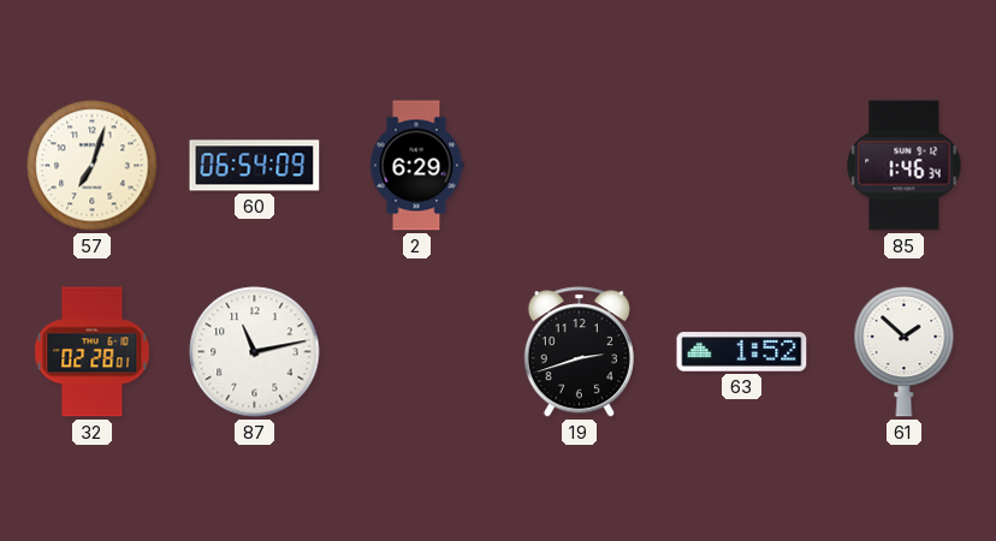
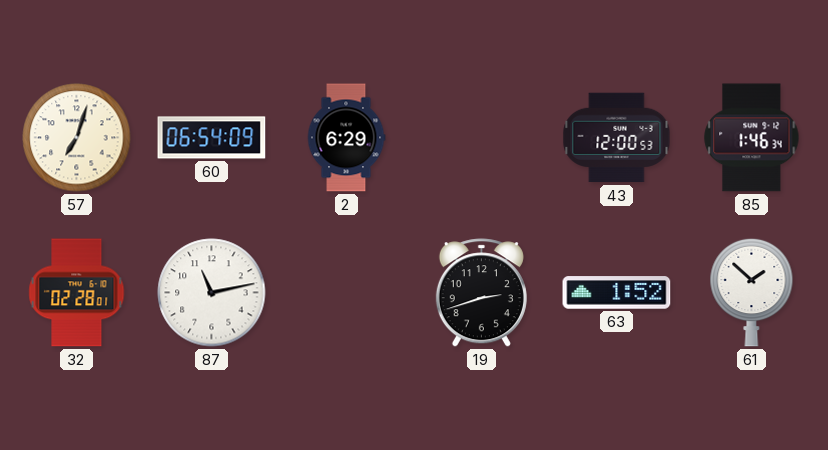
43: none -> 12:00
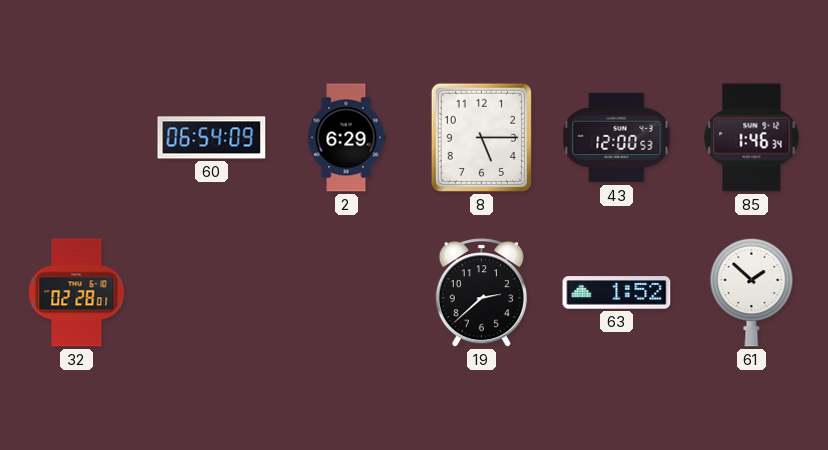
57: 7:03 -> none
8: none -> 5:15
87: 11:13 -> none
19: 2:42 -> 2:38
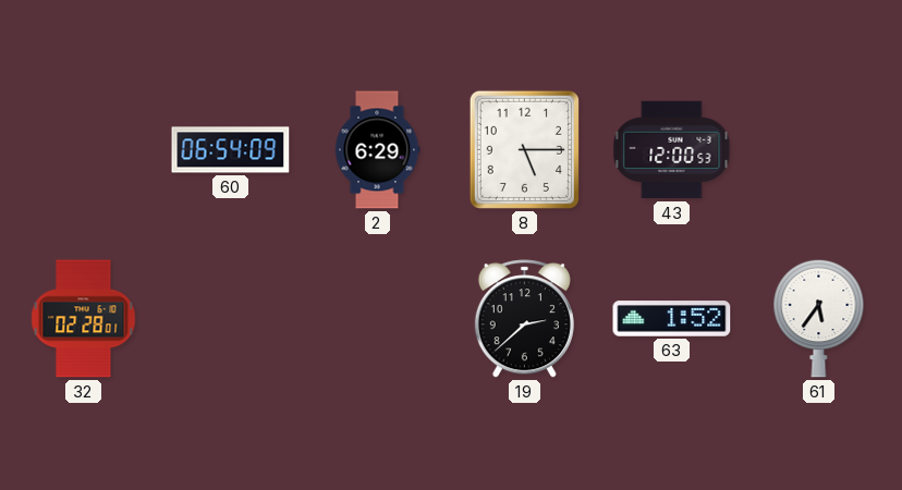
85: 1:46 -> none
61: 1:52 -> 5:36
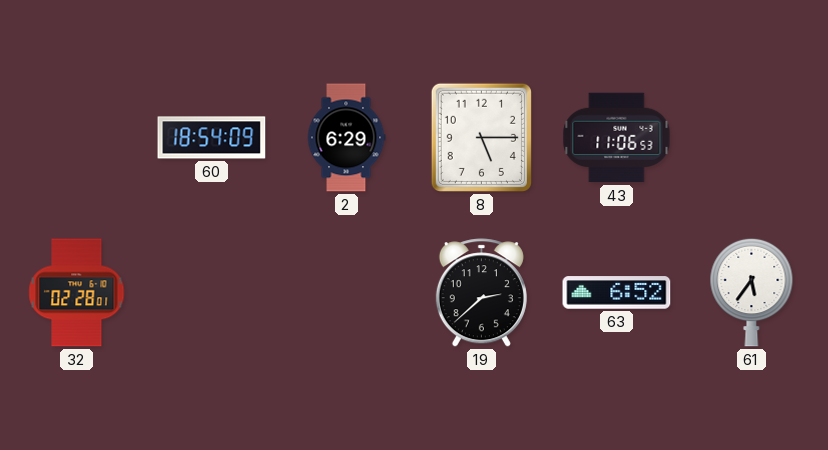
60: 06:54 -> 18:54
43: 12:00 -> 11:06
63: 1:52 -> 6:52
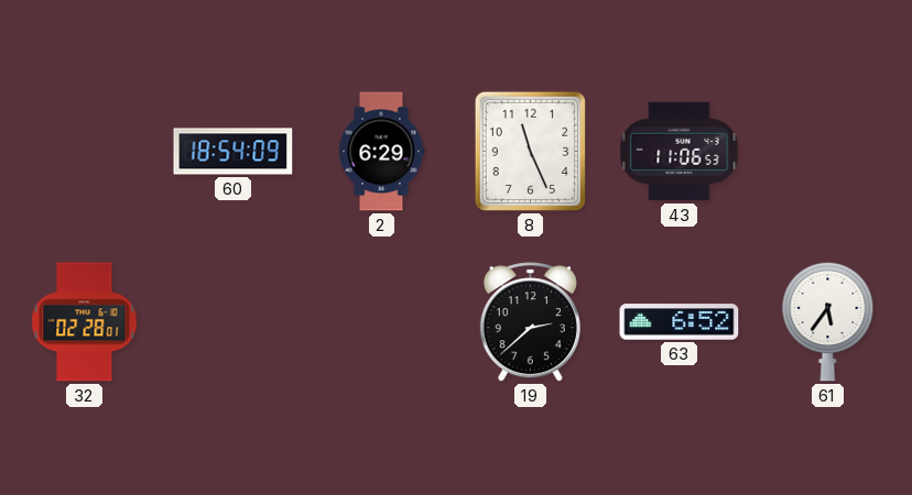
8: 5:15 -> 11:26
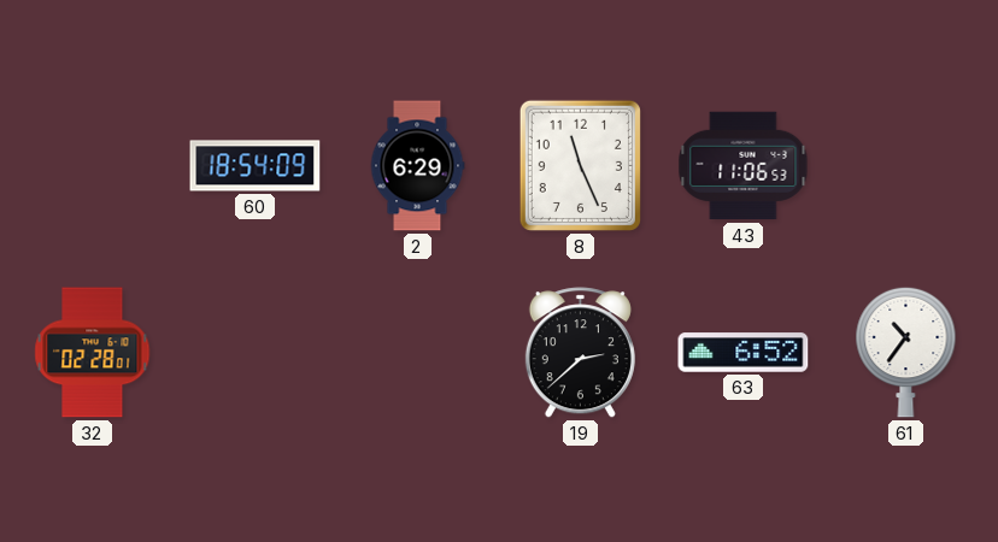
61: 5:36 -> 10:36
